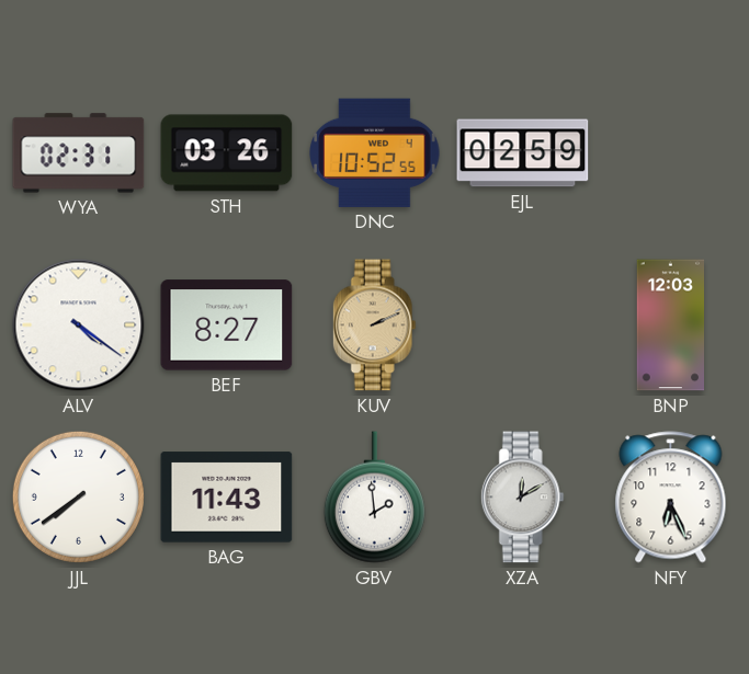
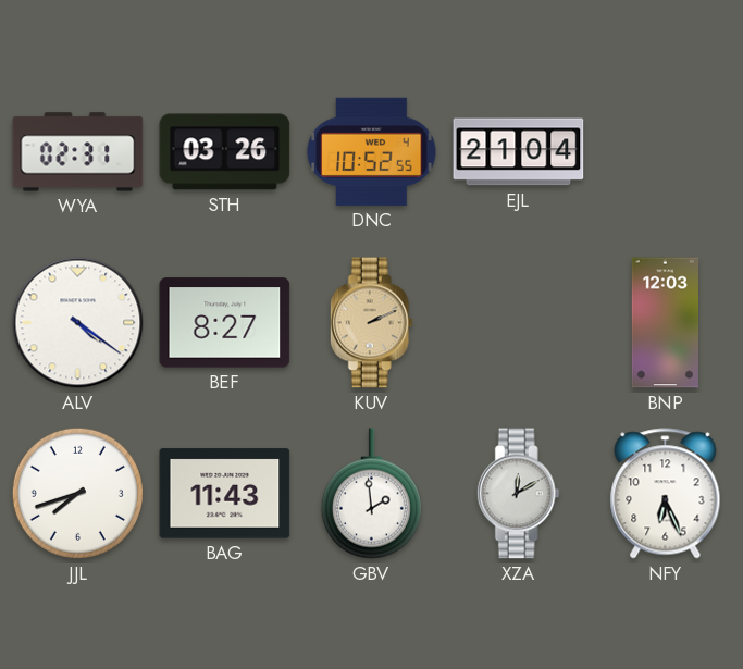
EJL: 02:59 -> 21:04
JJL: 7:39 -> 7:42
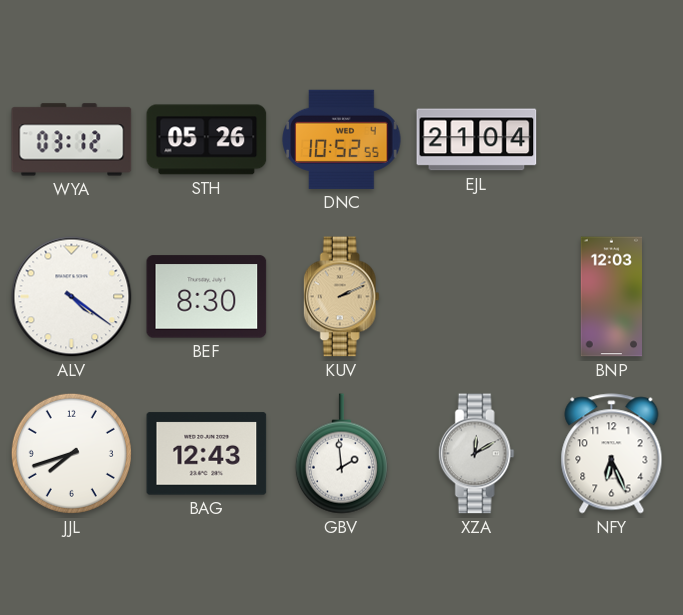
WYA: 02:31 -> 03:12
STH: 03:26 -> 05:26
BEF: 8:27 -> 8:30
BAG: 11:43 -> 12:43
